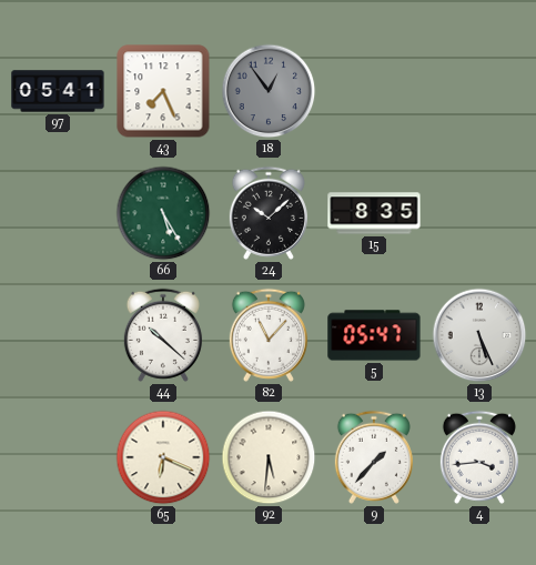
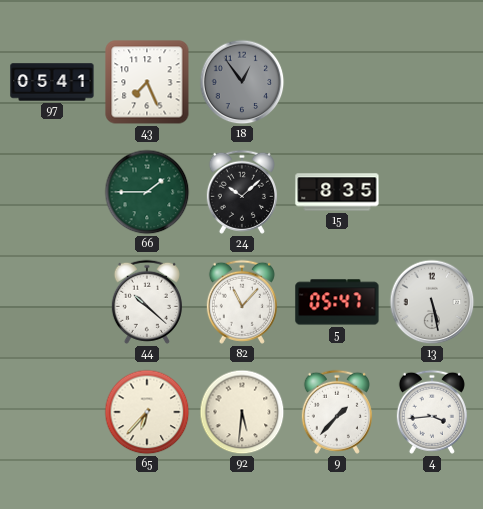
66: 5:25 -> 1:45
13: 5:26 -> 5:28
65: 6:19 -> 6:37
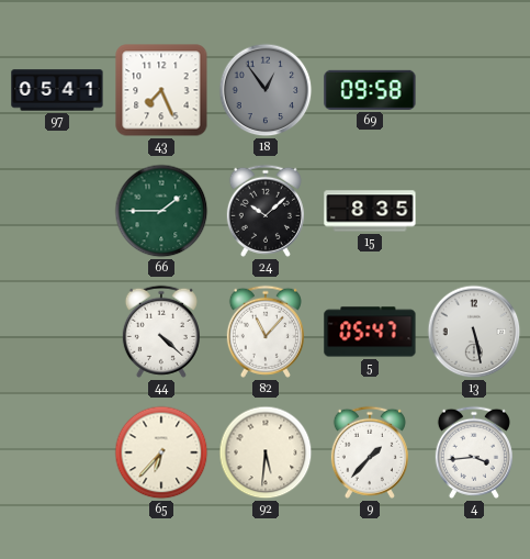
69: none -> 09:58
44: 10:22 -> 4:22
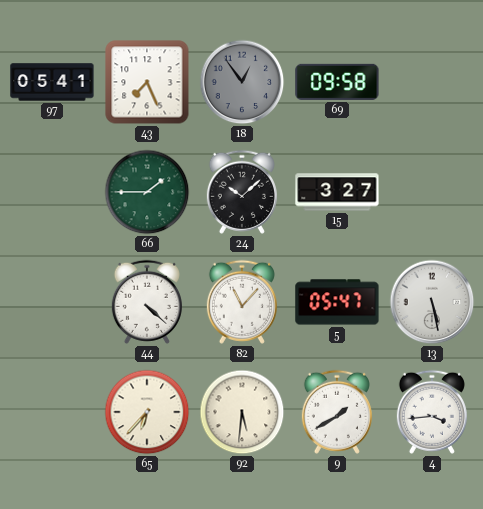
15: 8:35 -> 3:27
9: 1:37 -> 1:40
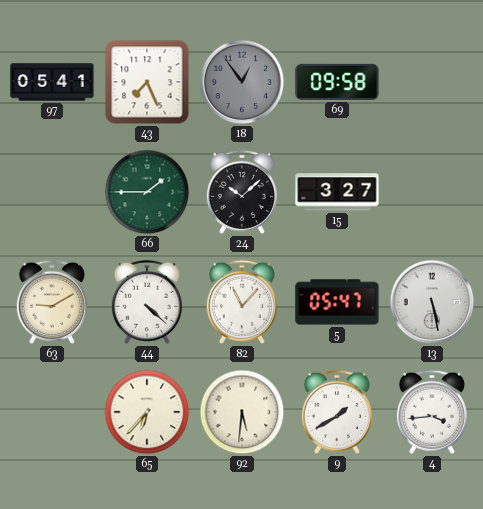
63: none -> 9:10
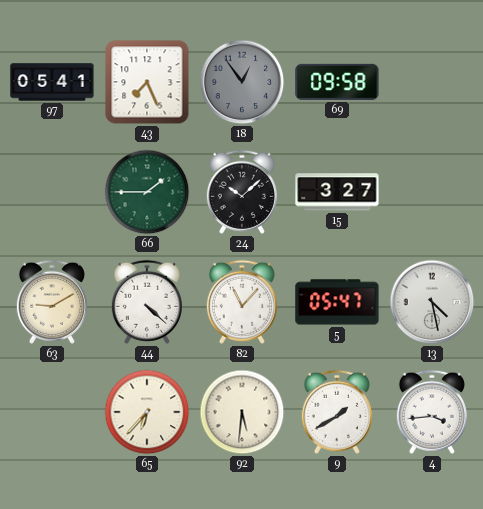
13: 5:28 -> 4:28
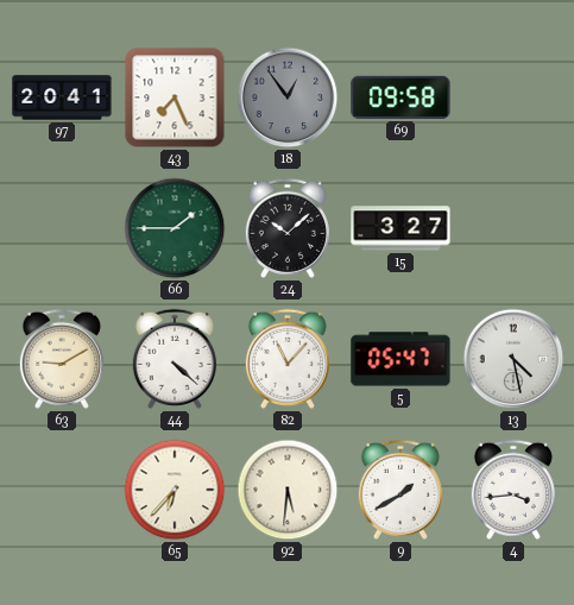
97: 05:41 -> 20:41
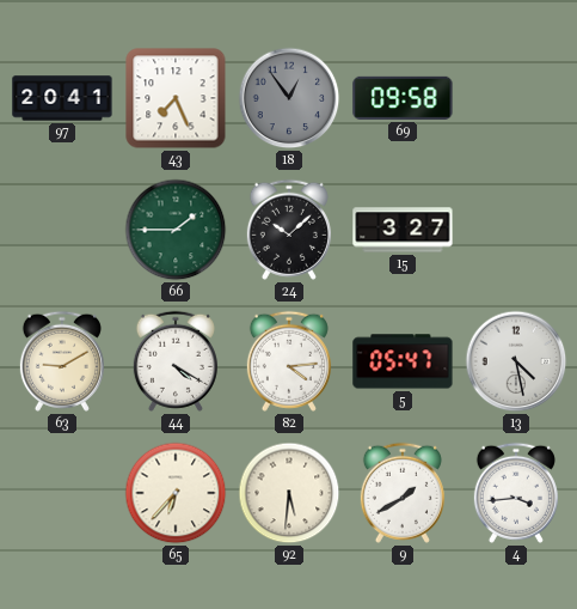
44: 4:22 -> 4:20
82: 11:07 -> 4:14
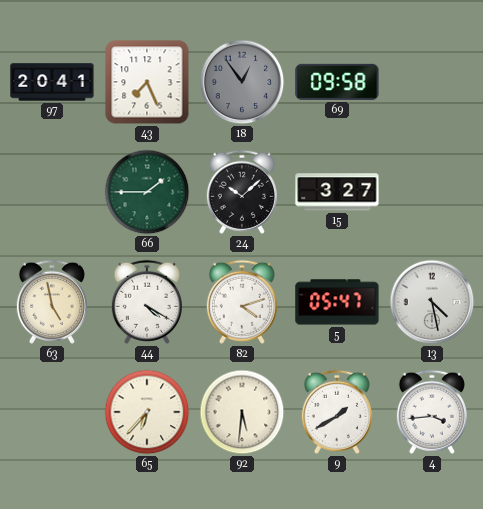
63: 9:10 -> 4:58
82: 4:14 -> 4:12
